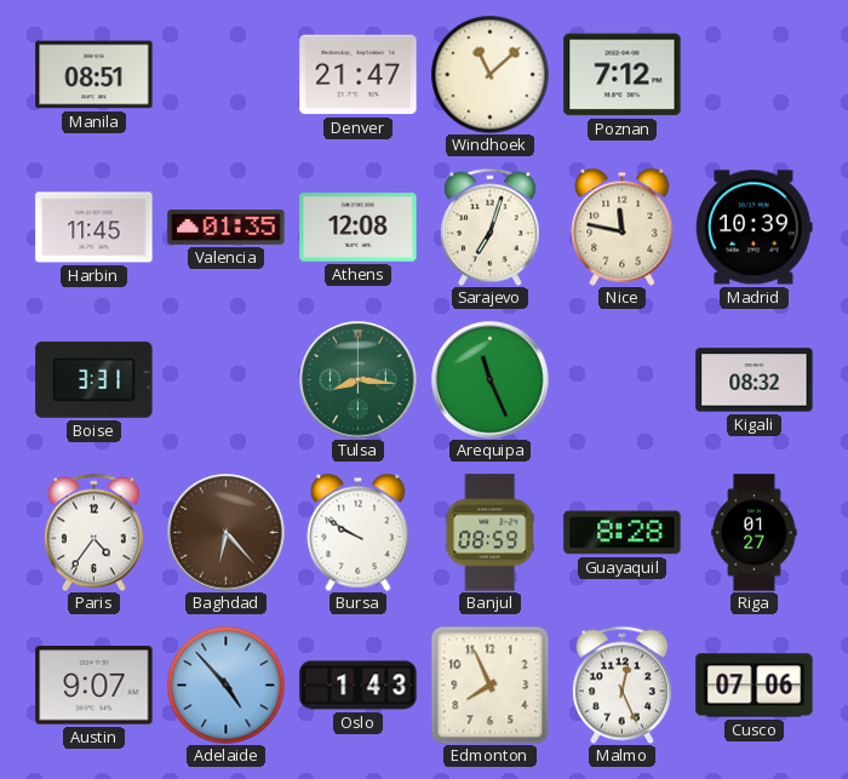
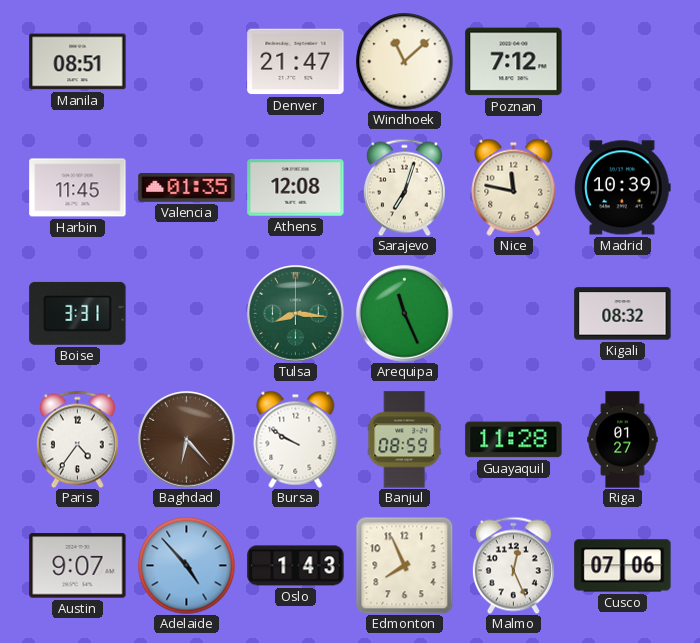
Guayaquil: 8:28 -> 11:28
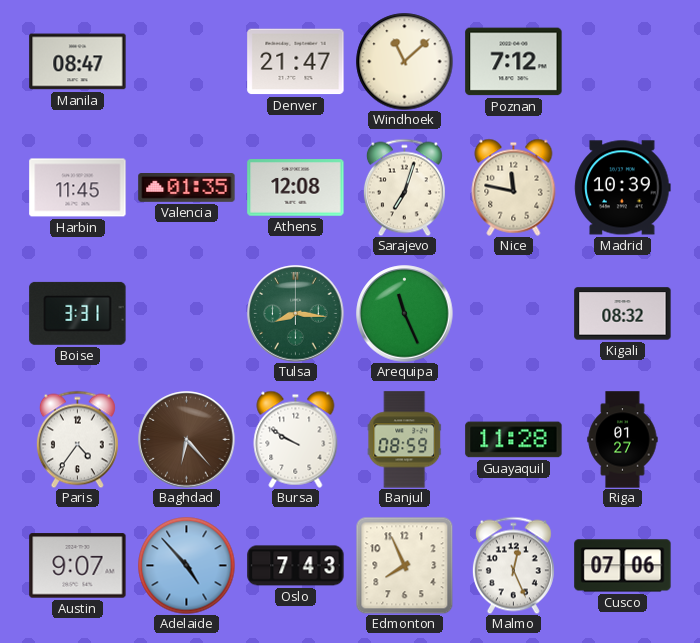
Manila: 08:51 -> 08:47
Oslo: 1:43 -> 7:43
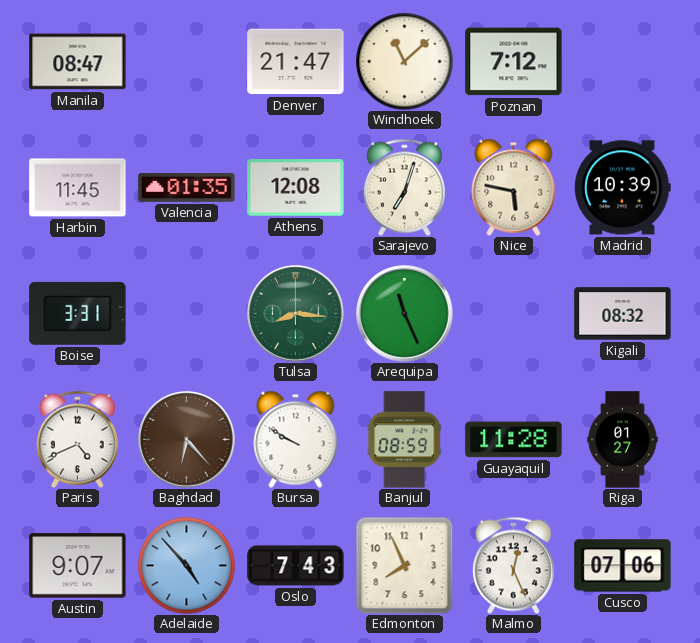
Nice: 11:47 -> 5:47
Paris: 4:36 -> 4:41
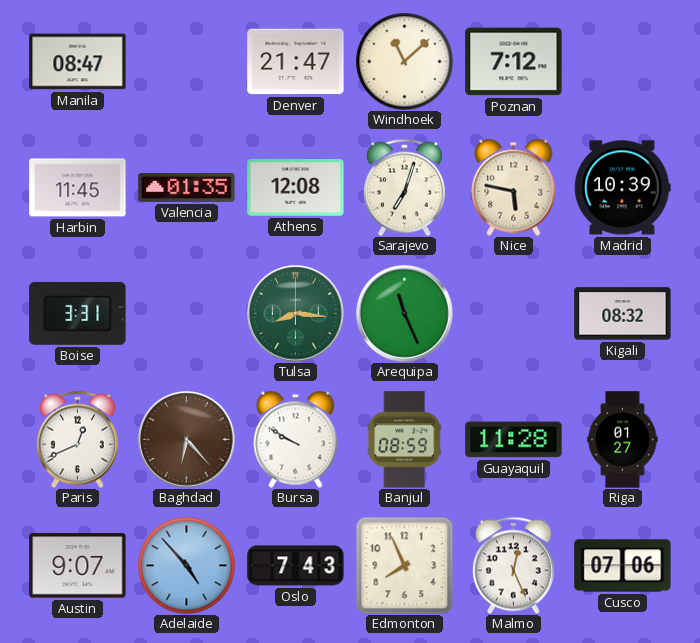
Paris: 4:41 -> 12:41
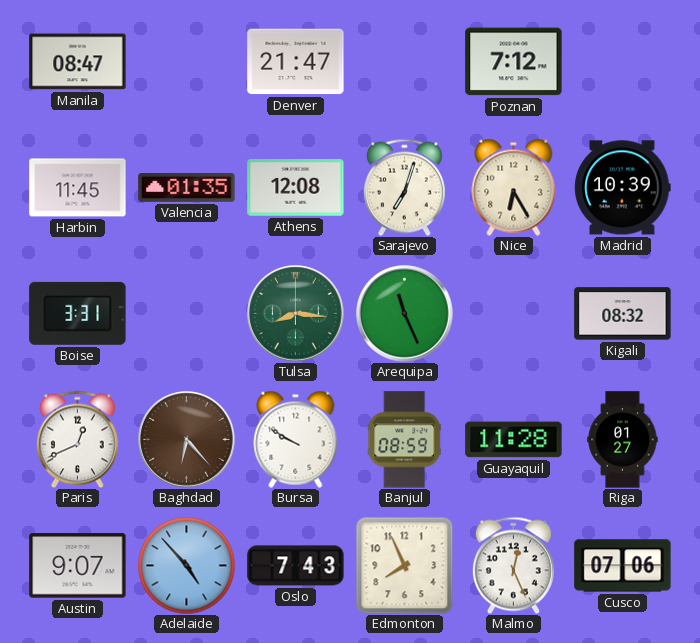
Windhoek: 11:08 -> none
Nice: 5:47 -> 6:25
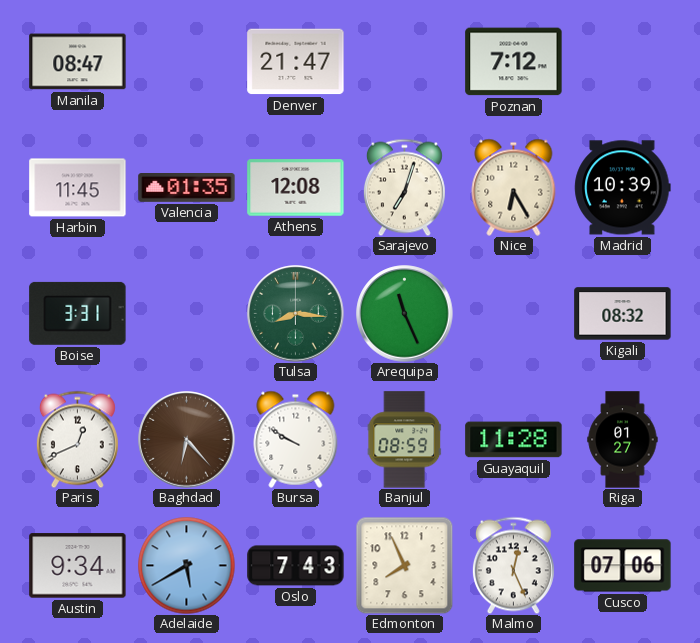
Austin: 9:07 -> 9:34
Adelaide: 4:53 -> 5:40
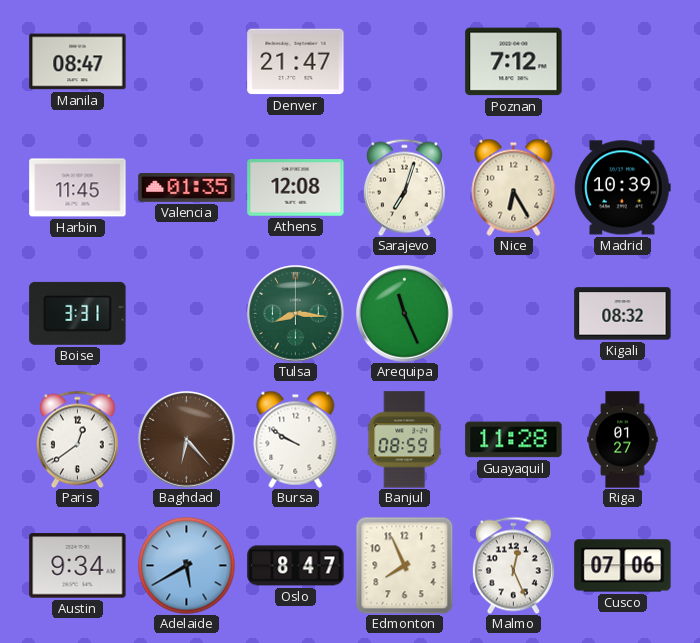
Paris: 12:41 -> 12:39
Oslo: 7:43 -> 8:47
